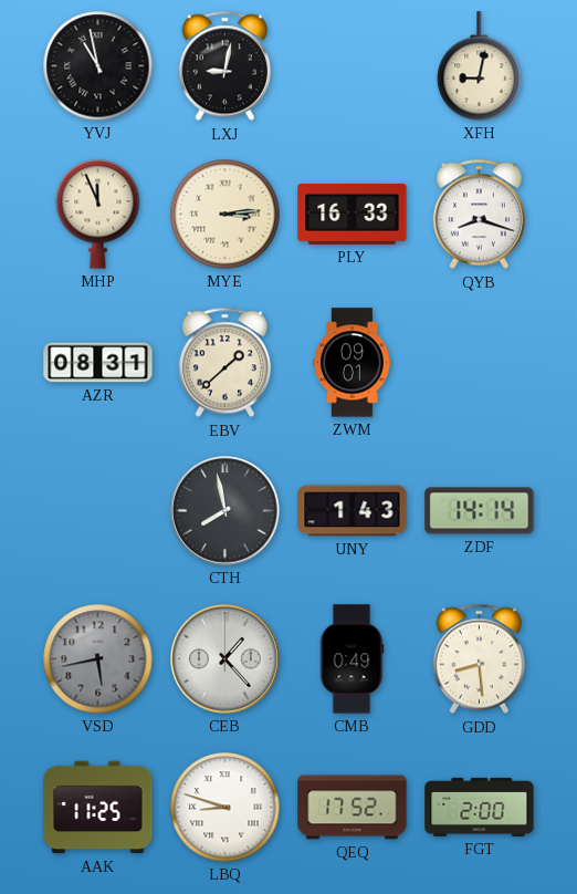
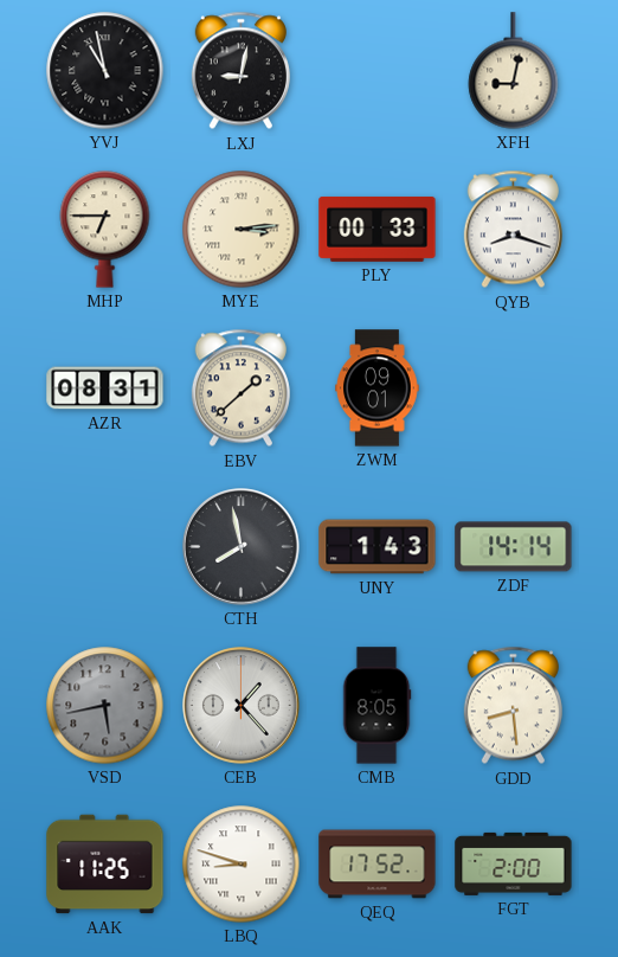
MHP: 11:56 -> 6:45
PLY: 16:33 -> 00:33
CMB: 0:49 -> 8:05
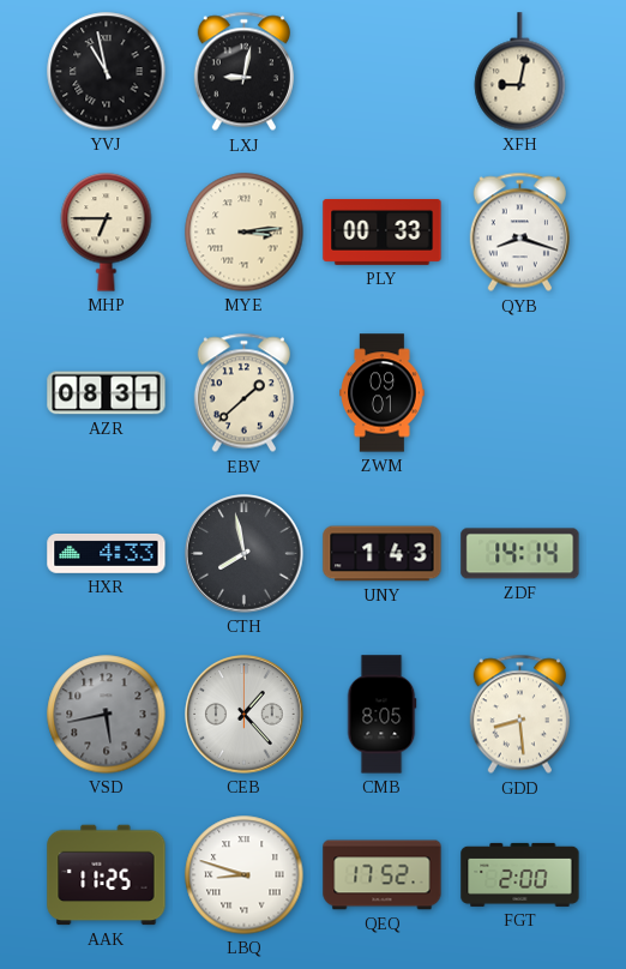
HXR: none -> 4:33
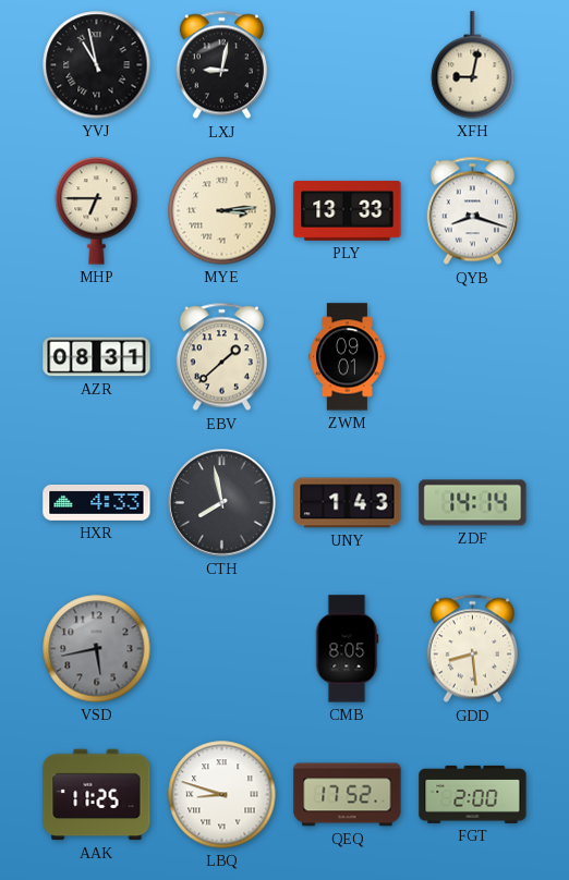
PLY: 00:33 -> 13:33
CEB: 1:23 -> none
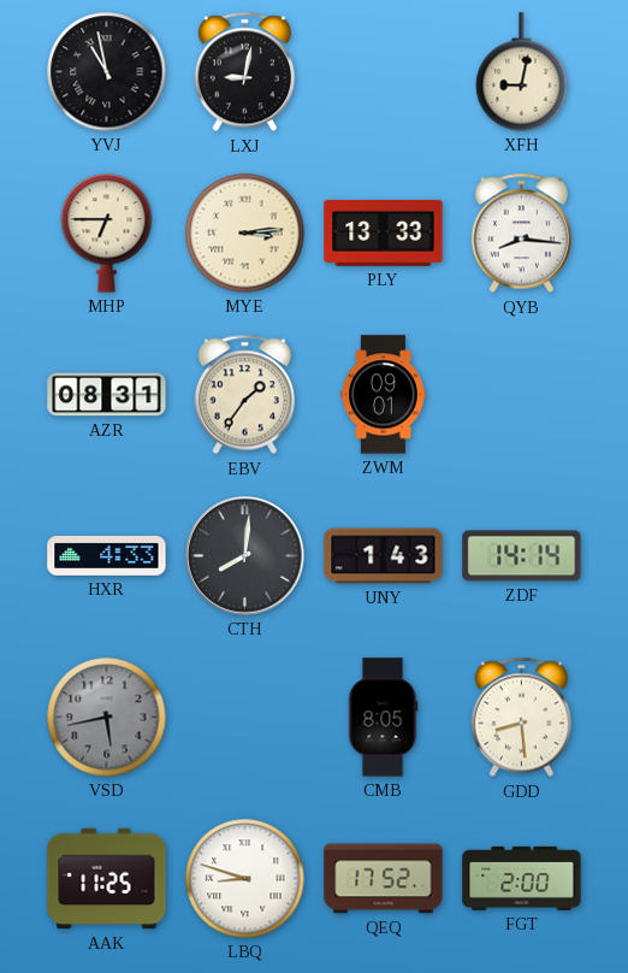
QYB: 8:18 -> 8:16
EBV: 1:38 -> 1:36
CTH: 7:58 -> 8:01
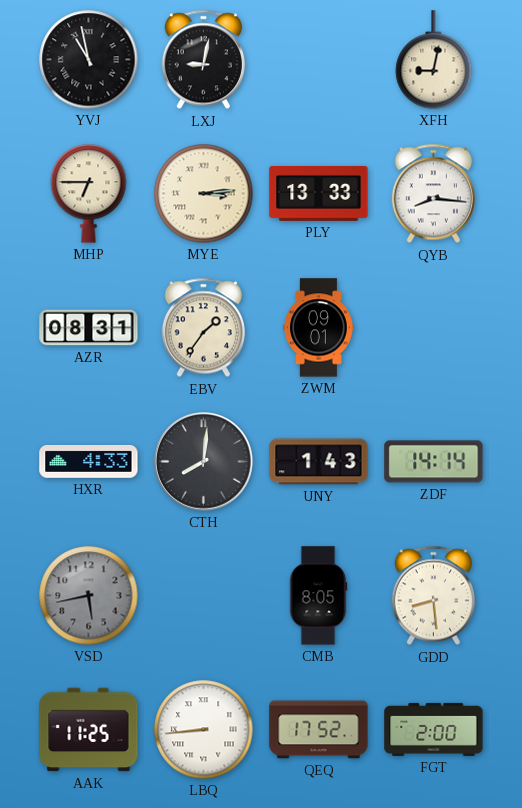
LBQ: 8:48 -> 8:44
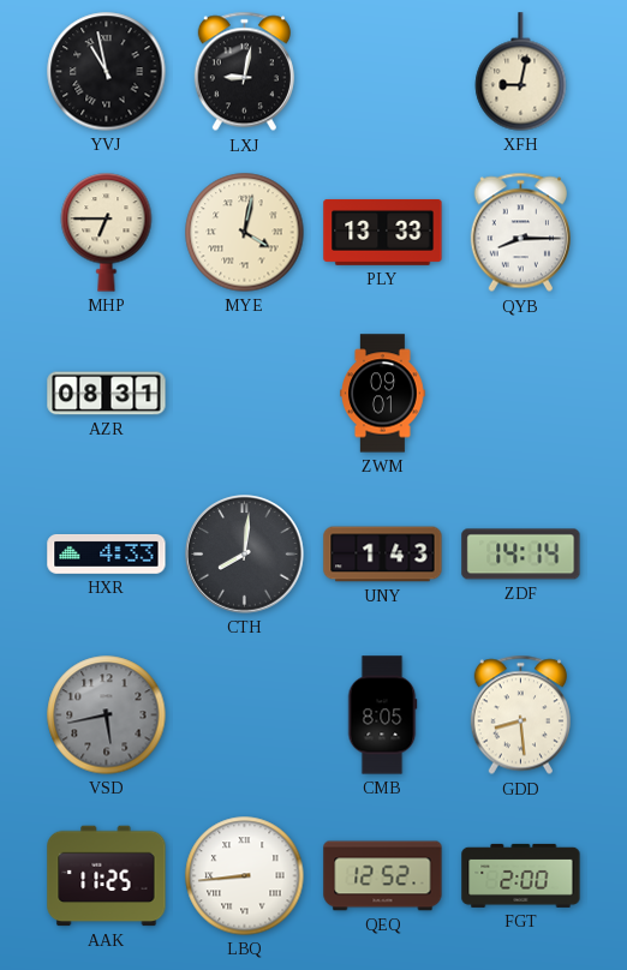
MYE: 3:14 -> 4:02
QYB: 8:16 -> 8:15
EBV: 1:36 -> none
QEQ: 17:52 -> 12:52
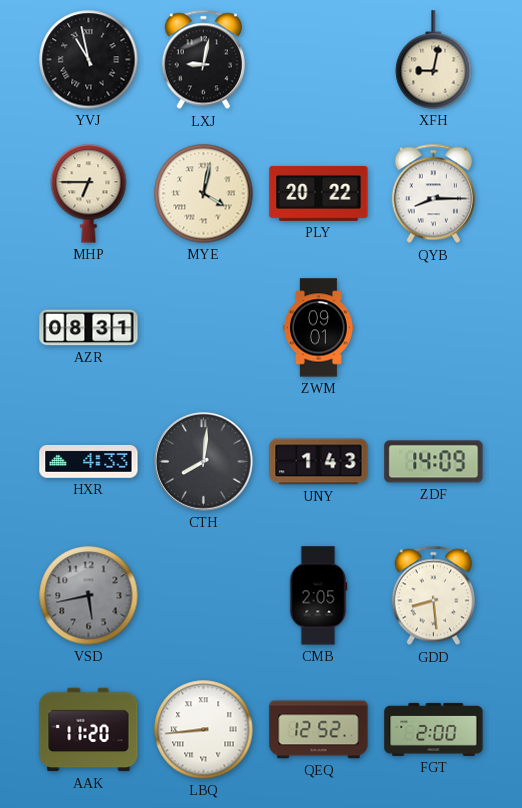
PLY: 13:33 -> 20:22
ZDF: 14:14 -> 14:09
CMB: 8:05 -> 2:05
AAK: 11:25 -> 11:20
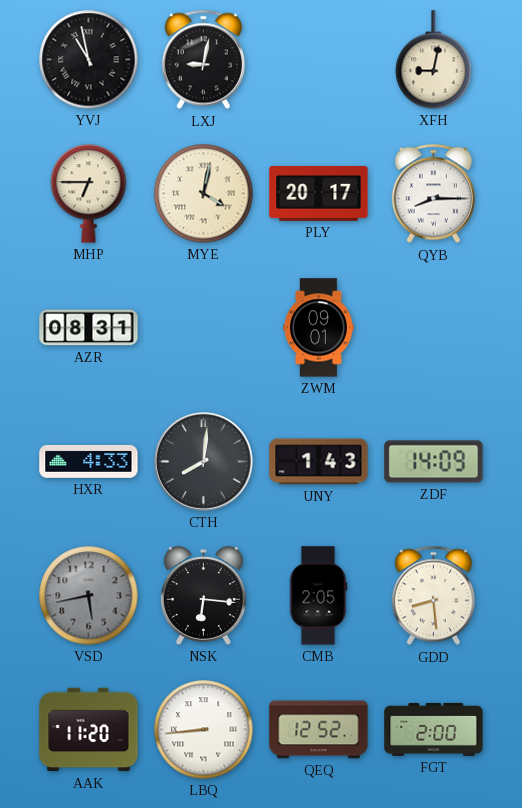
PLY: 20:22 -> 20:17
NSK: none -> 6:16
